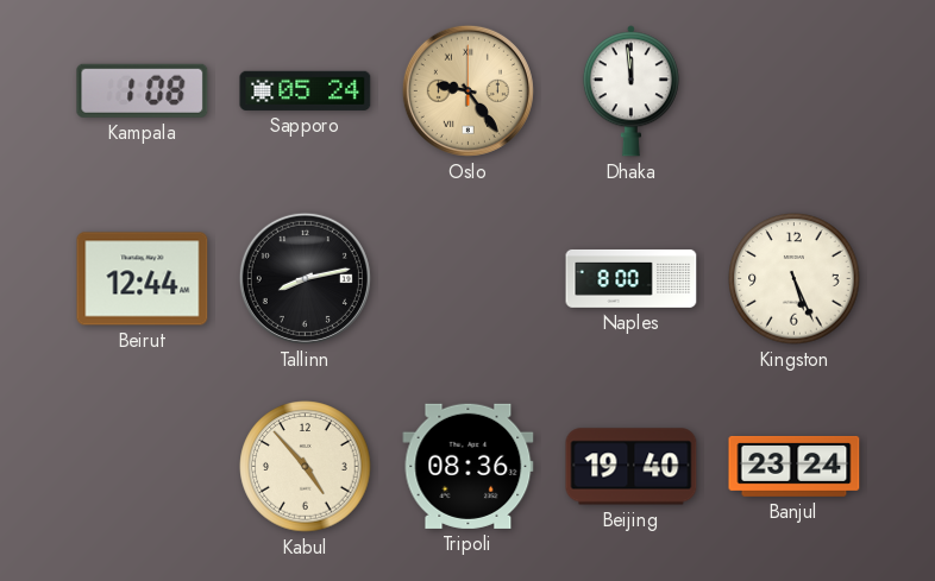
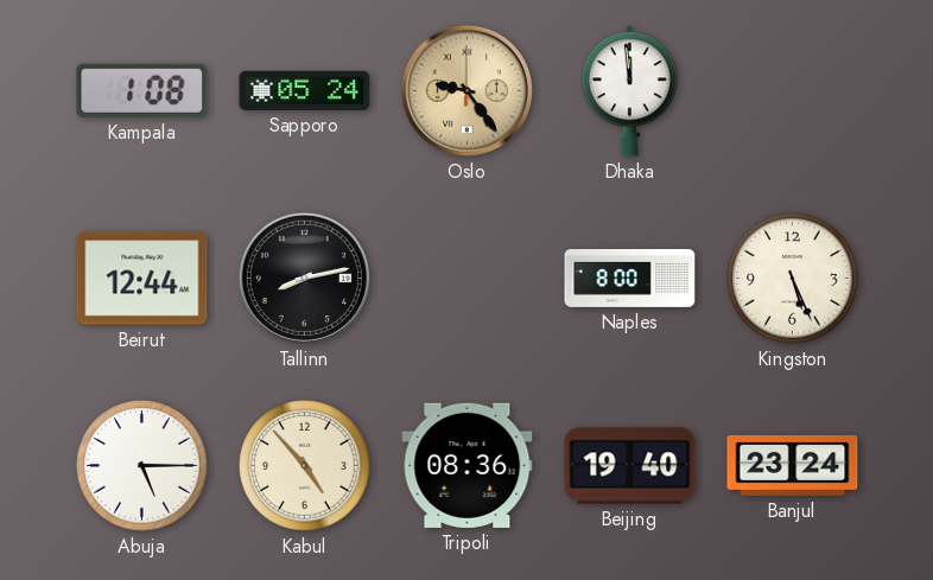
Abuja: none -> 5:15
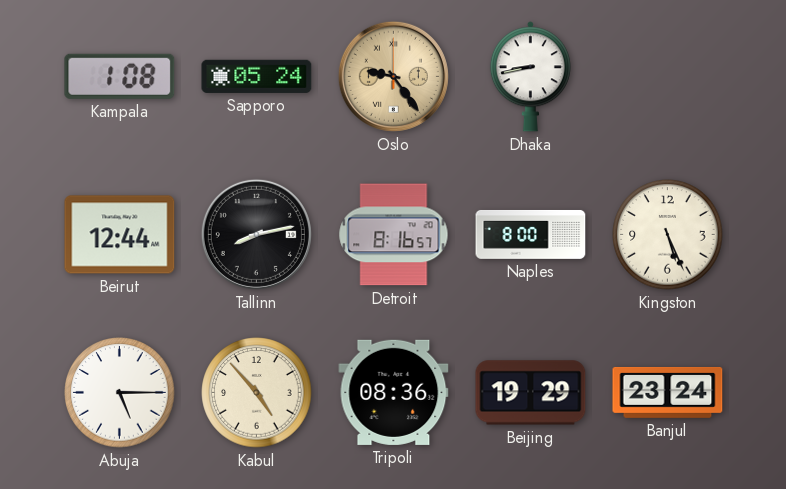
Dhaka: 11:59 -> 8:43
Detroit: none -> 8:16
Beijing: 19:40 -> 19:29
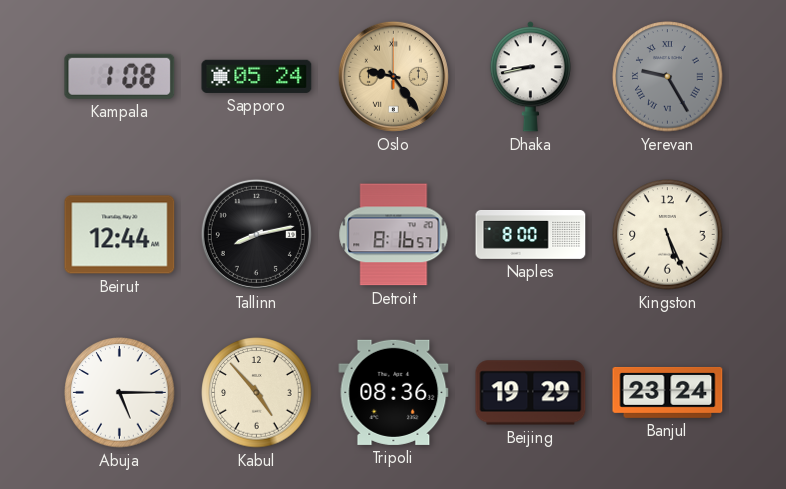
Yerevan: none -> 9:25
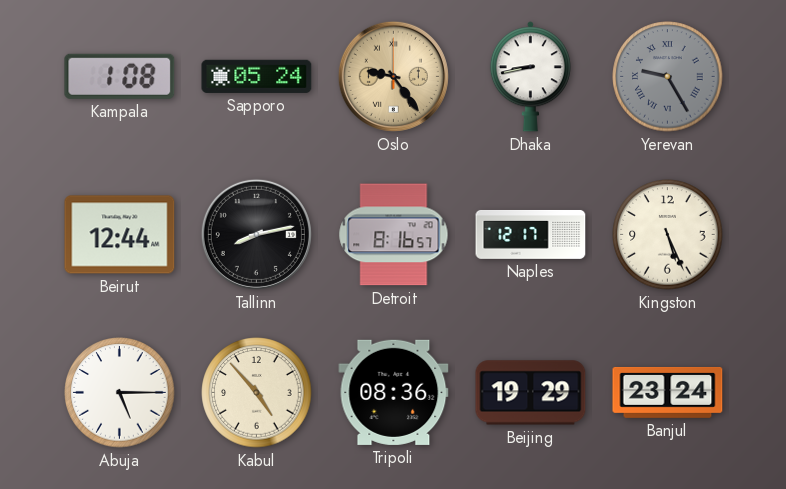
Naples: 8:00 -> 12:17
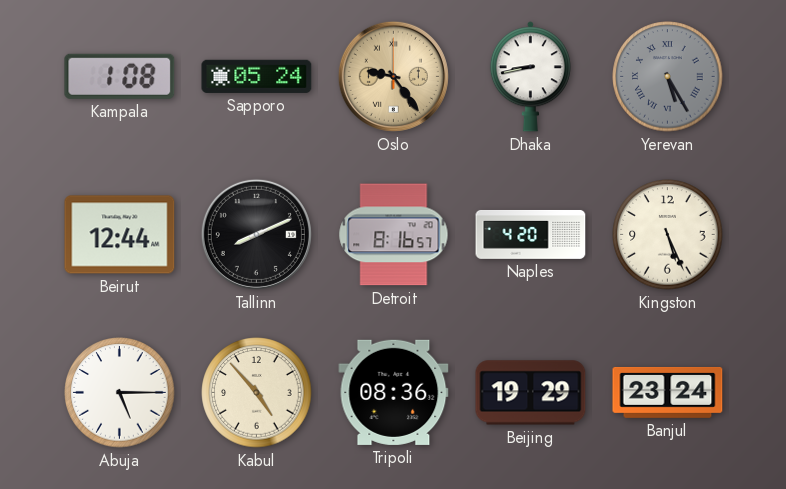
Yerevan: 9:25 -> 5:25
Tallinn: 8:13 -> 8:11
Naples: 12:17 -> 4:20
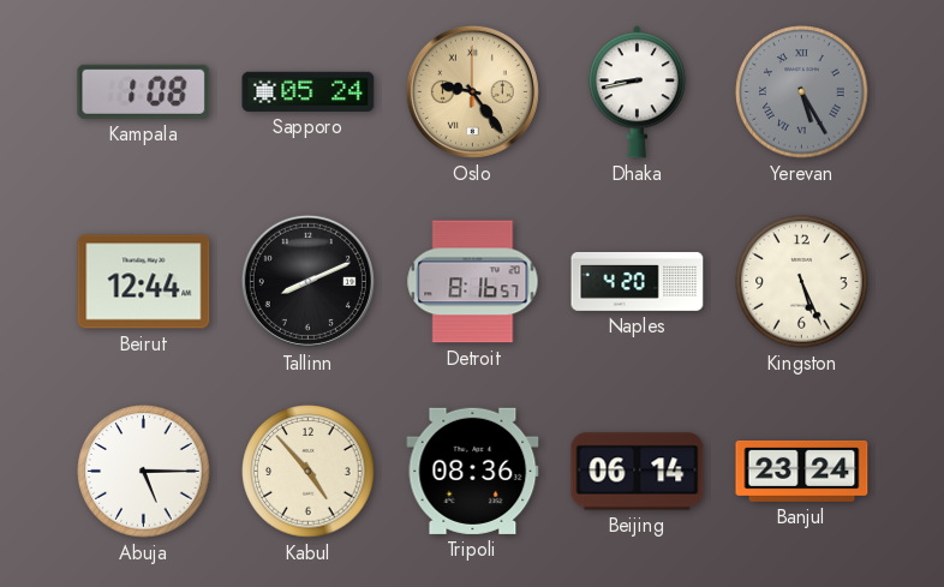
Beijing: 19:29 -> 06:14
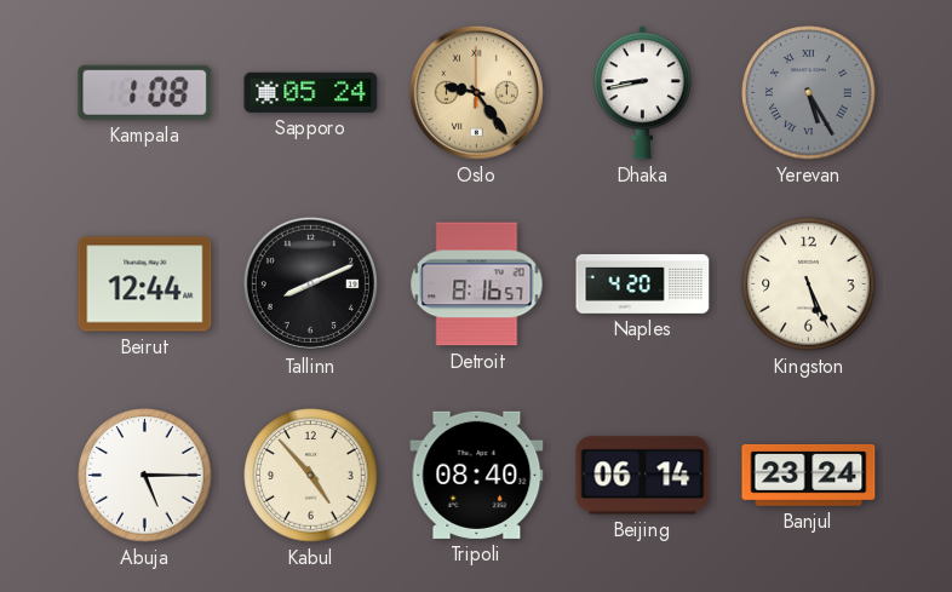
Tripoli: 08:36 -> 08:40
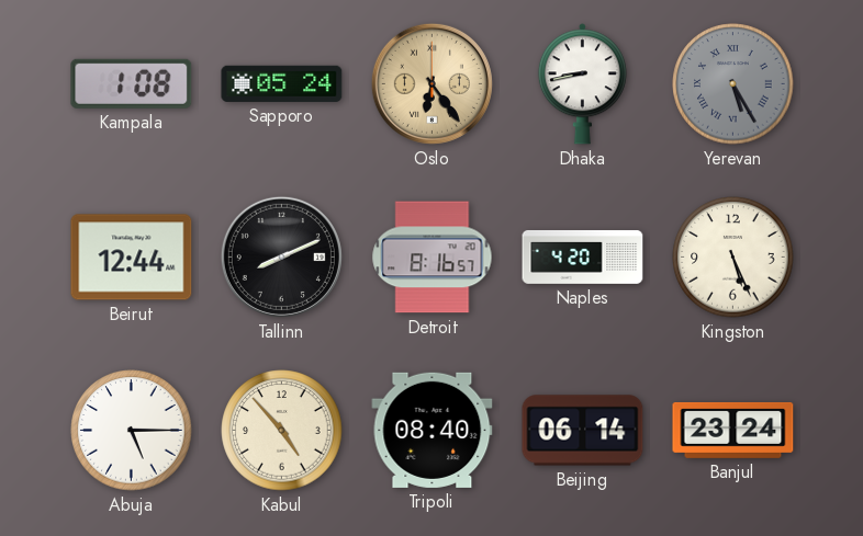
Oslo: 9:24 -> 6:24
